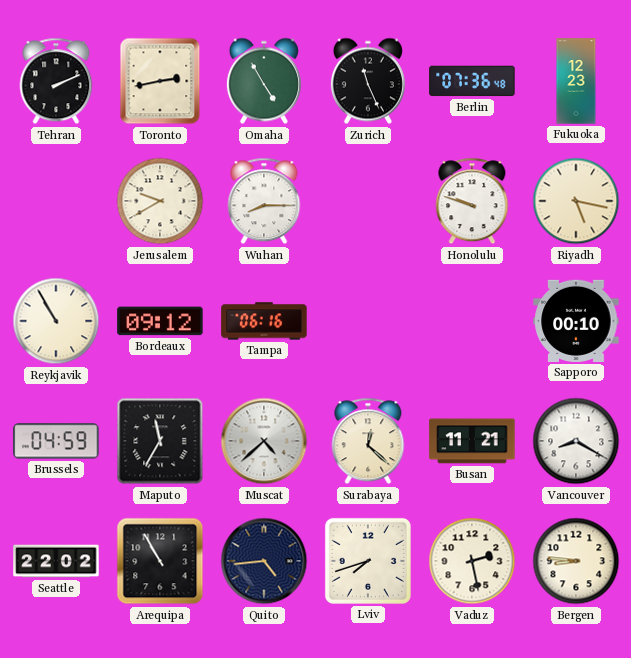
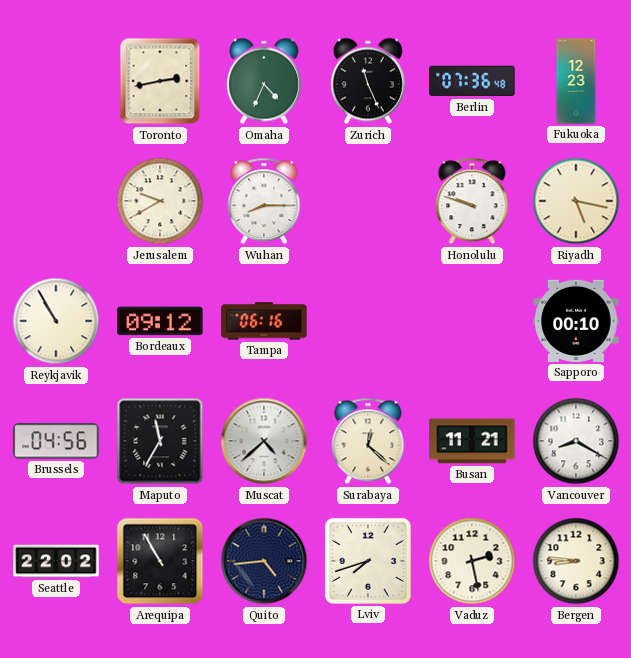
Tehran: 2:11 -> none
Omaha: 4:55 -> 4:34
Brussels: 04:59 -> 04:56
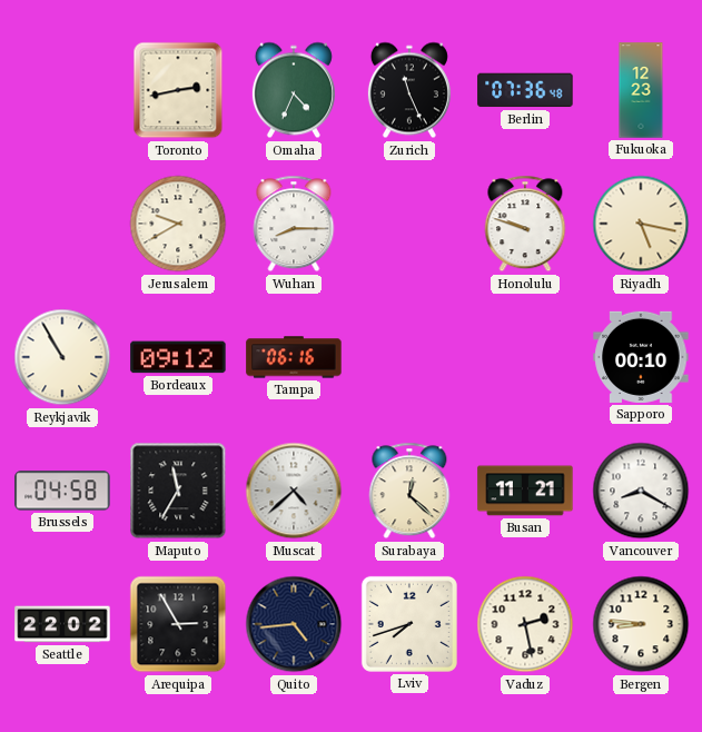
Brussels: 04:56 -> 04:58
Arequipa: 10:55 -> 2:55
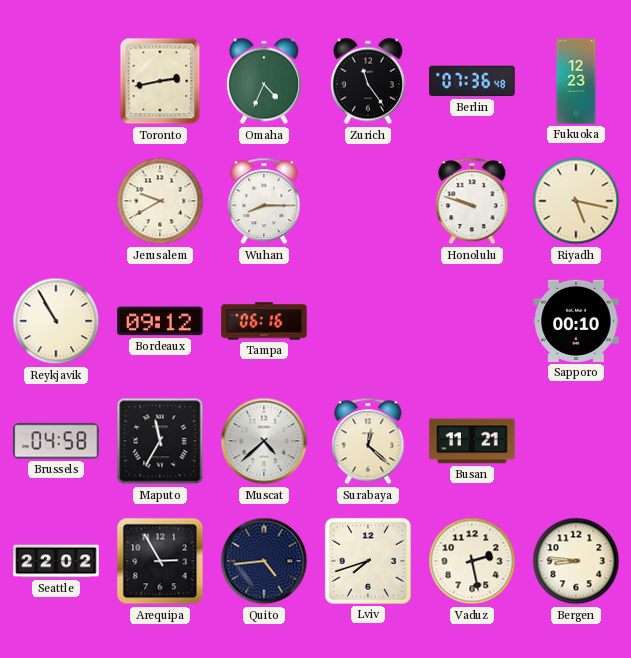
Zurich: 11:26 -> 11:24
Vancouver: 8:20 -> none
